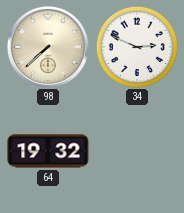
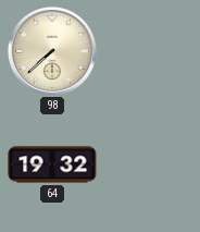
34: 2:49 -> none
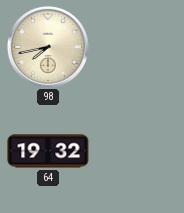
98: 7:38 -> 7:43
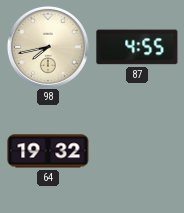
87: none -> 4:55
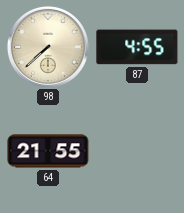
98: 7:43 -> 7:38
64: 19:32 -> 21:55
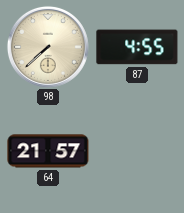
64: 21:55 -> 21:57
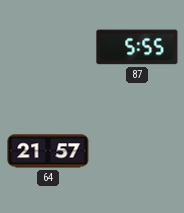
98: 7:38 -> none
87: 4:55 -> 5:55
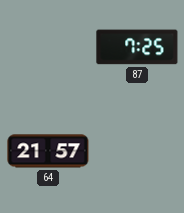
87: 5:55 -> 7:25
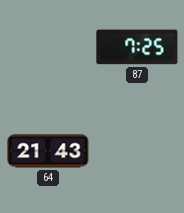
64: 21:57 -> 21:43
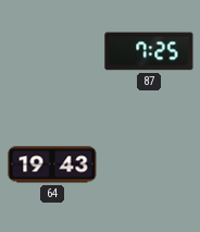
64: 21:43 -> 19:43
